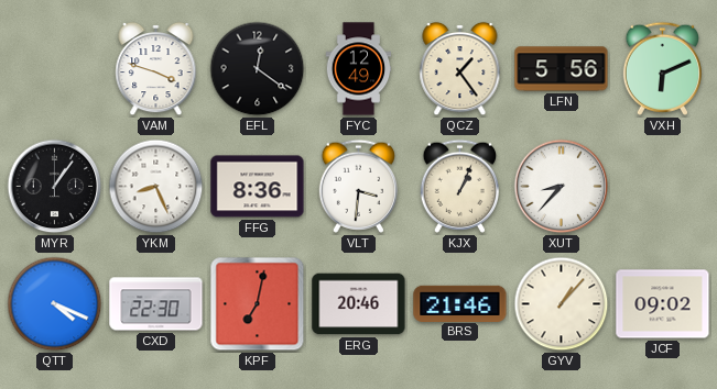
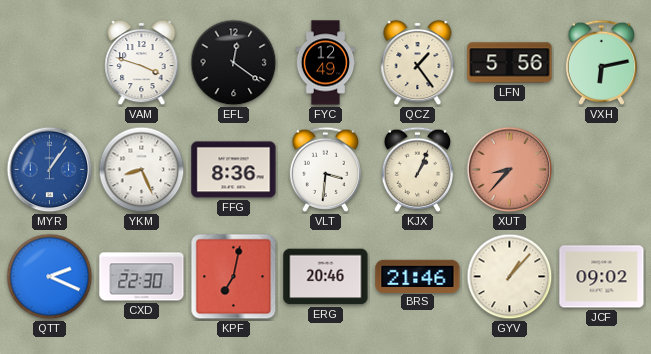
VXH: 6:11 -> 6:13
MYR dial: black -> blue
XUT dial: white -> salmon
QTT: 4:19 -> 2:19
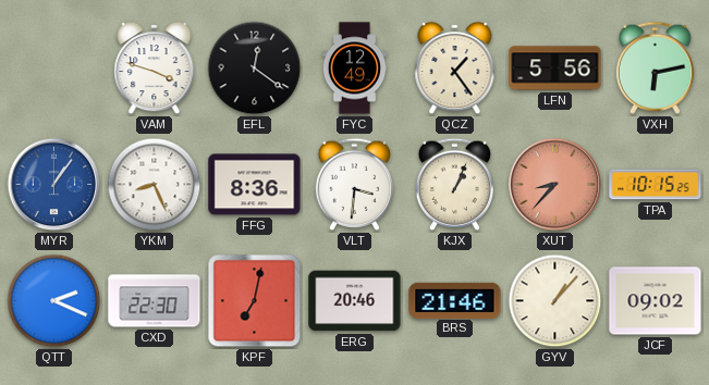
TPA: none -> 10:15
